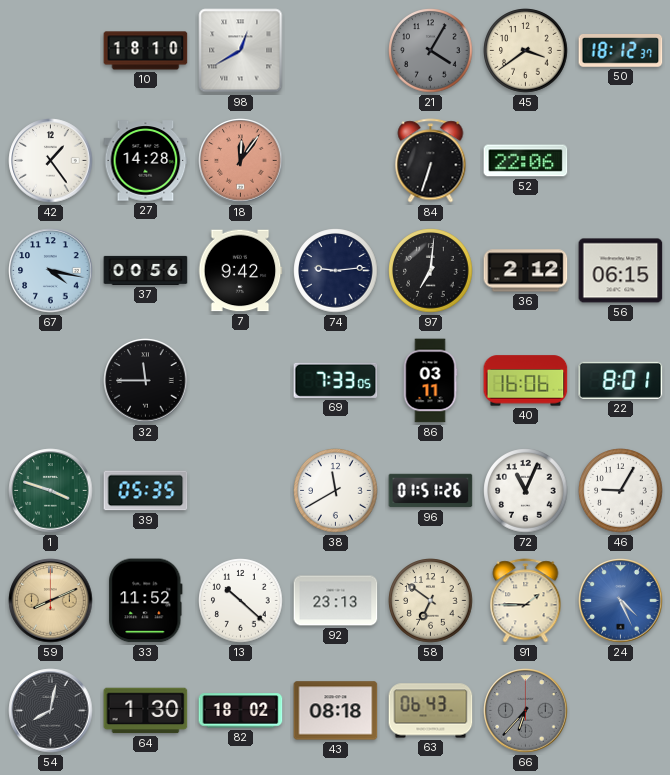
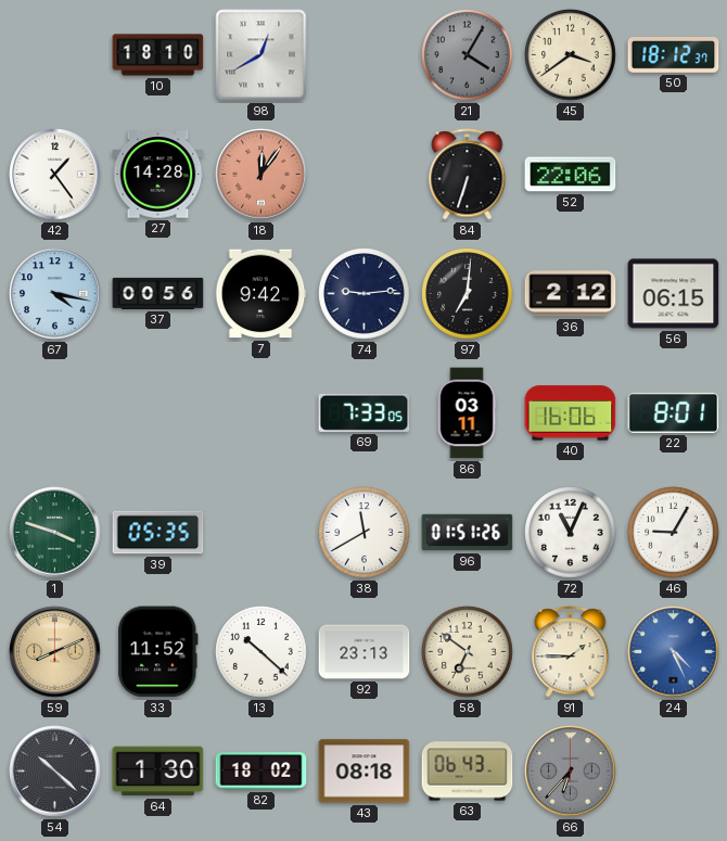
32: 11:45 -> none
54: 8:02 -> 10:22
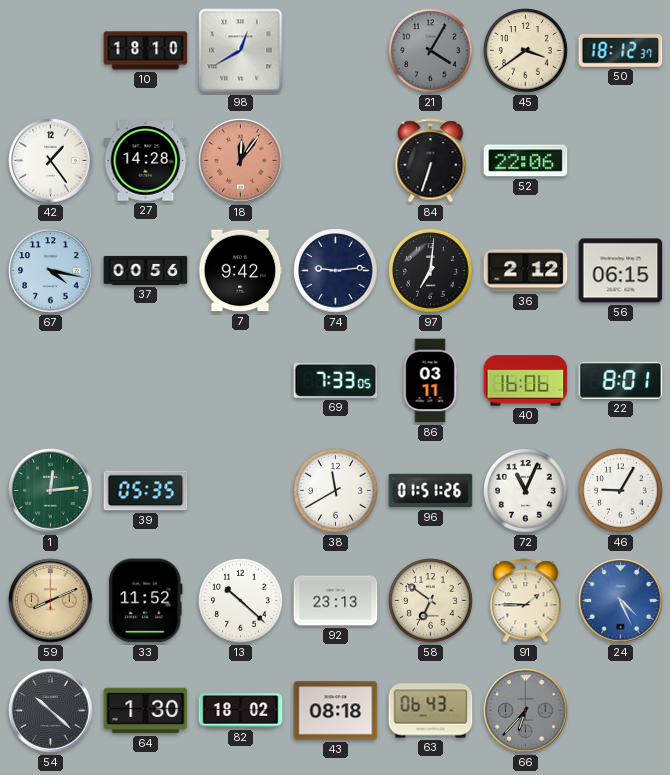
1: 3:48 -> 12:14
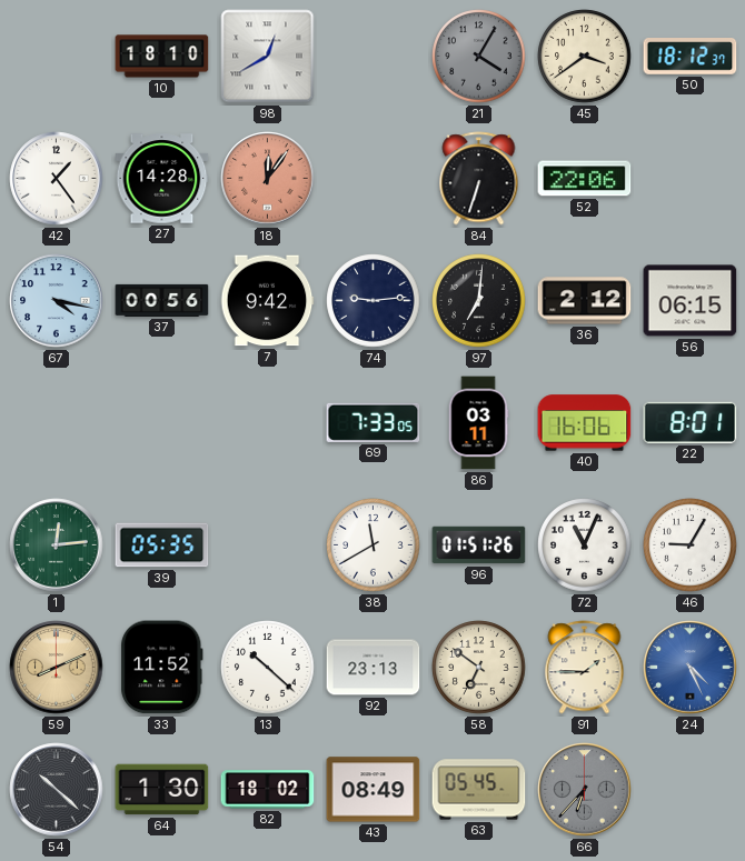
43: 08:18 -> 08:49
63: 06:43 -> 05:45
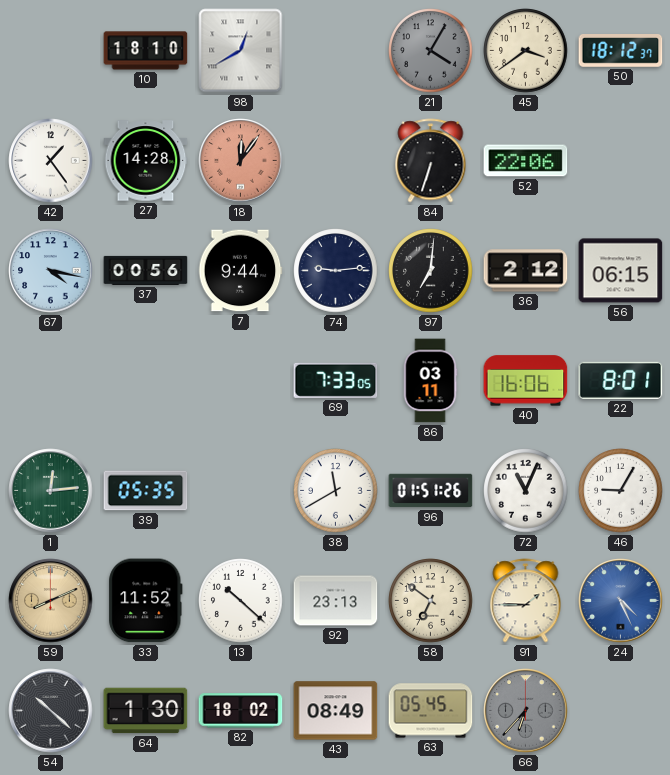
7: 9:42 -> 9:44
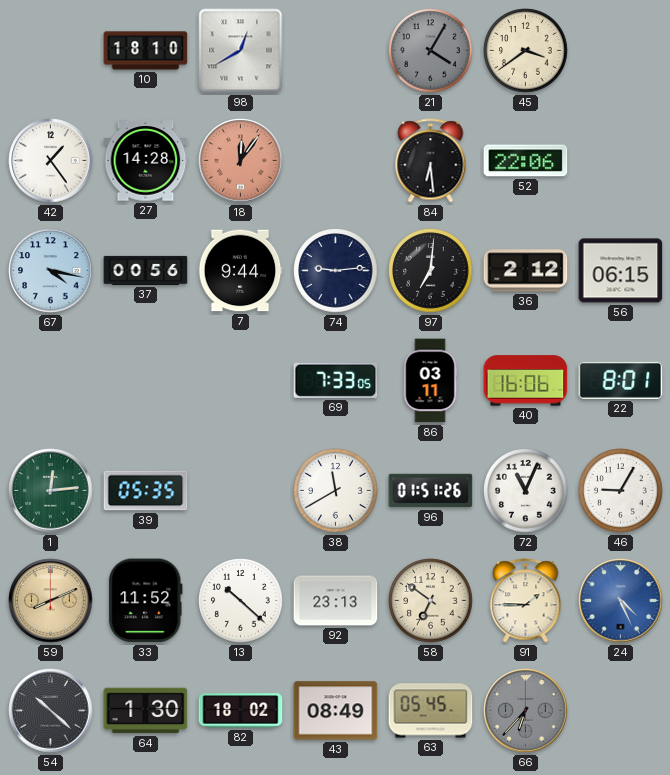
50: 18:12 -> none
84: 6:33 -> 6:29
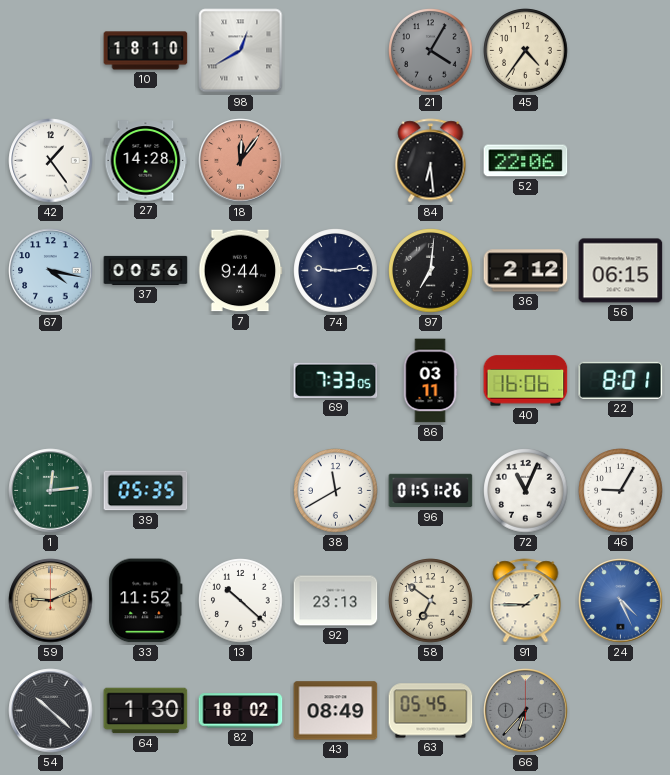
45: 3:39 -> 4:36
59: 8:11 -> 9:11
